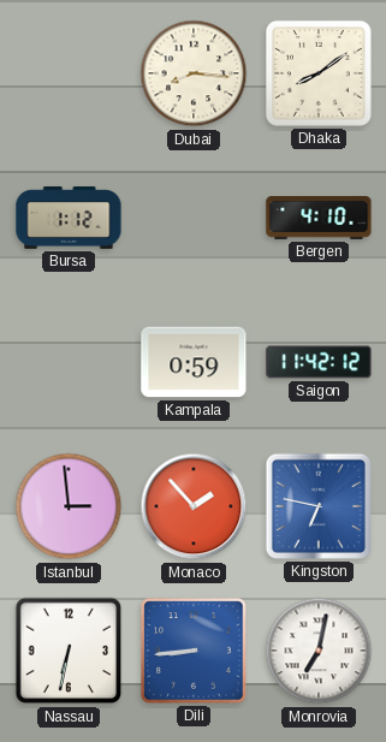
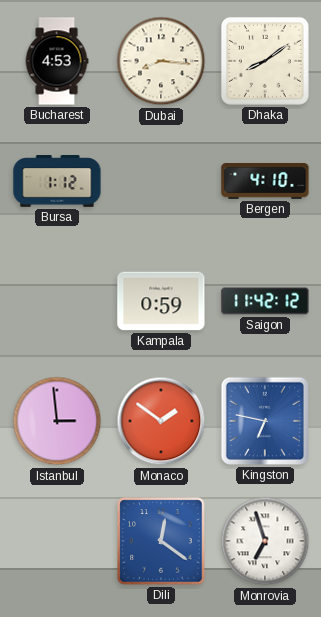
Bucharest: none -> 4:53
Monaco: 1:53 -> 1:51
Nassau: 6:32 -> none
Dili: 8:44 -> 12:21
Monrovia: 7:02 -> 6:57
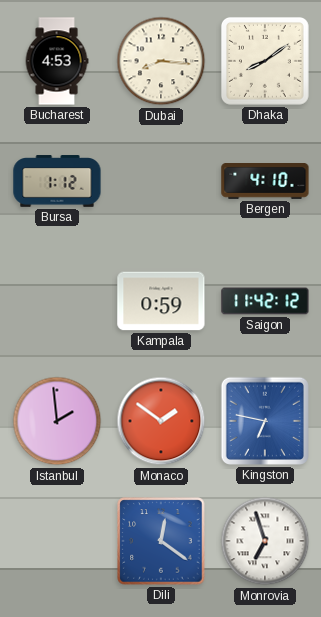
Istanbul: 2:59 -> 1:59
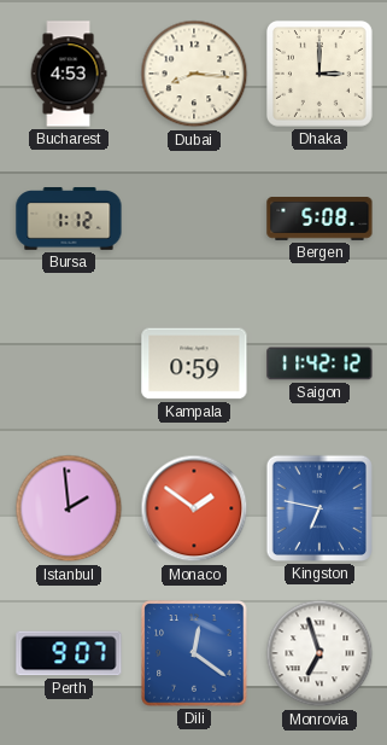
Dhaka: 8:09 -> 3:00
Bergen: 4:10 -> 5:08
Perth: none -> 9:07
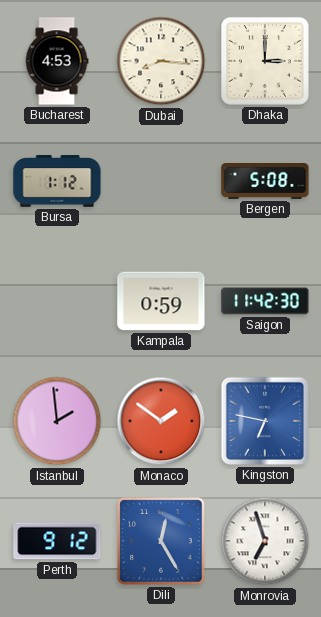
Saigon: 11:42:12 -> 11:42:30
Perth: 9:07 -> 9:12
Dili: 12:21 -> 12:25
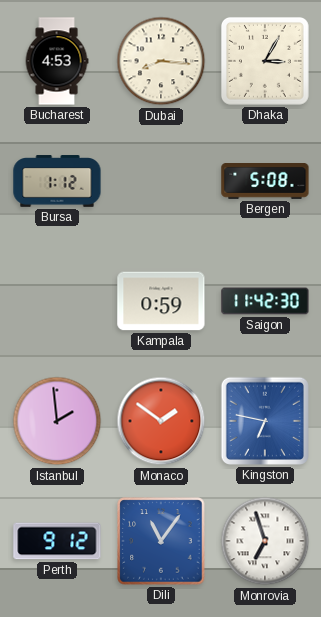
Dhaka: 3:00 -> 3:05
Dili: 12:25 -> 11:06
